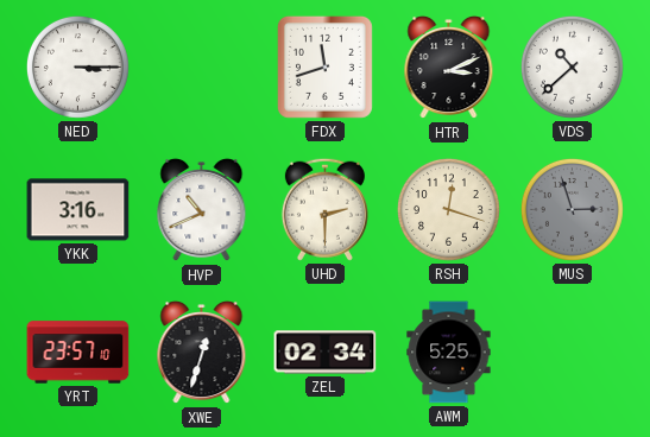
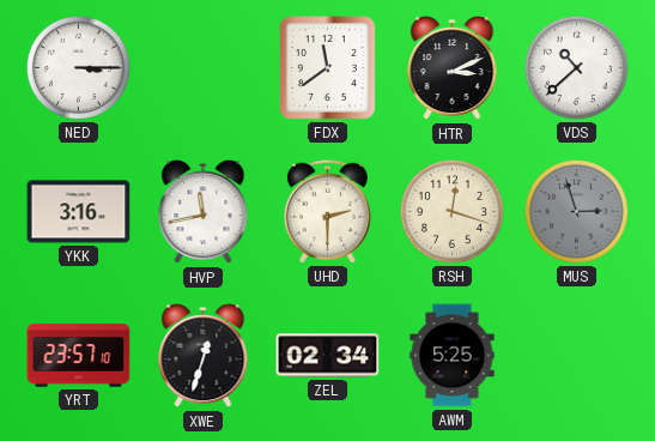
FDX: 11:42 -> 11:39
HVP: 10:41 -> 11:43
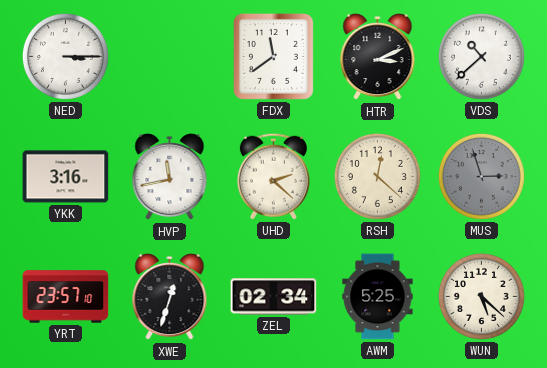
UHD: 2:30 -> 2:22
RSH: 12:18 -> 12:22
WUN: none -> 5:22
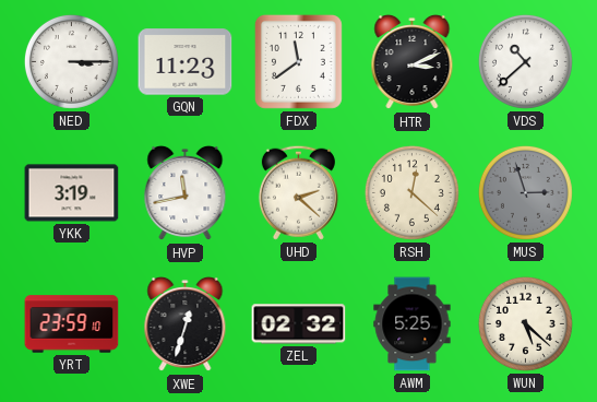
GQN: none -> 11:23
YKK: 3:16 -> 3:19
YRT: 23:57 -> 23:59
ZEL: 02:34 -> 02:32
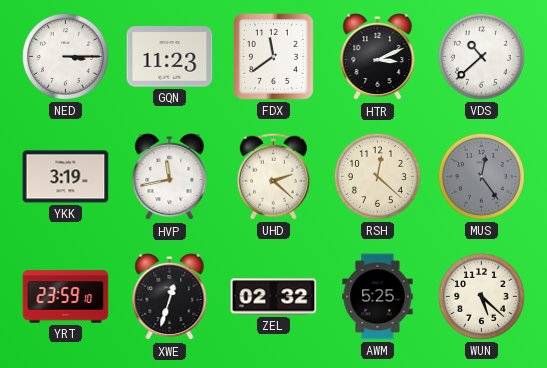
MUS: 2:57 -> 12:24
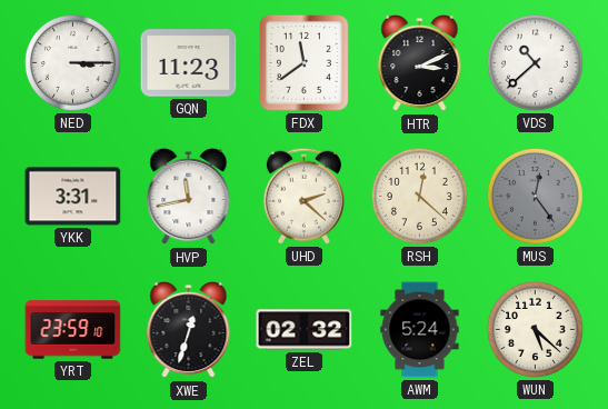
YKK: 3:19 -> 3:31
AWM: 5:25 -> 5:24
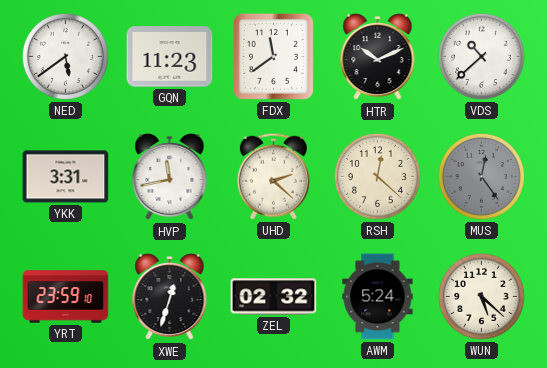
NED: 3:15 -> 5:39
HTR: 3:11 -> 10:11
